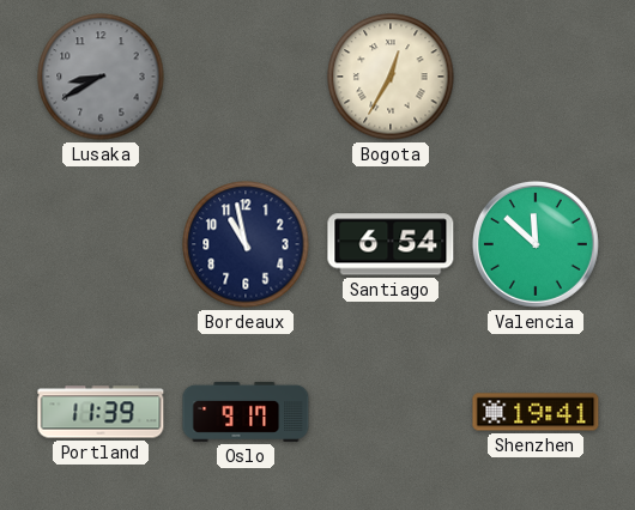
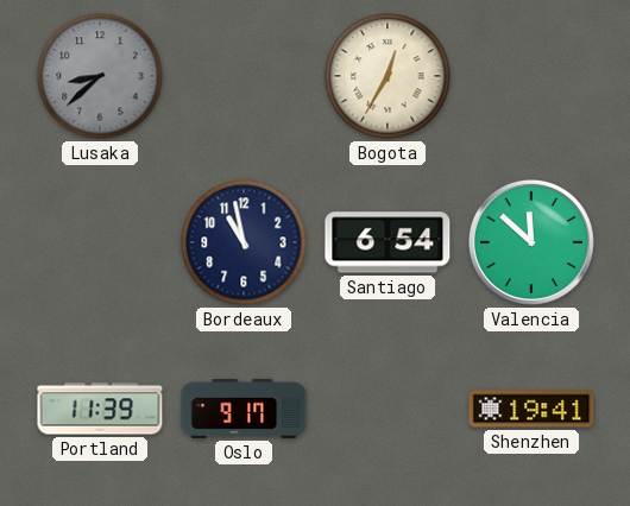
Lusaka: 8:40 -> 8:38
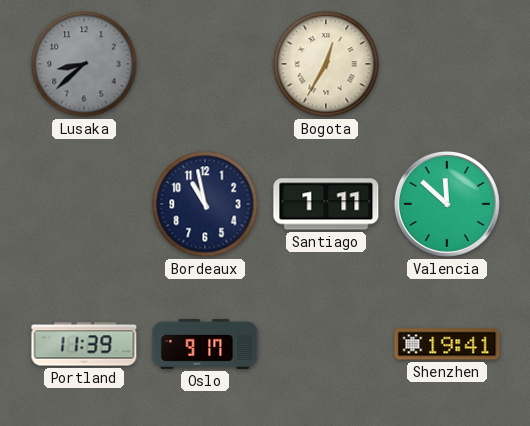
Santiago: 6:54 -> 1:11
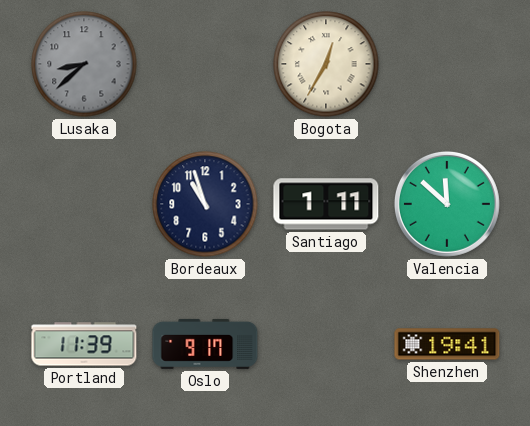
Bordeaux: 10:58 -> 10:57
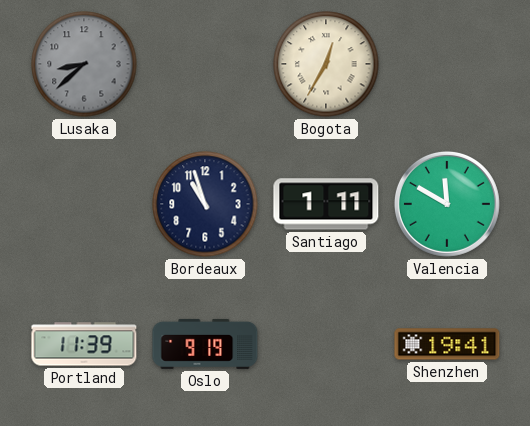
Valencia: 11:52 -> 11:50
Oslo: 9:17 -> 9:19
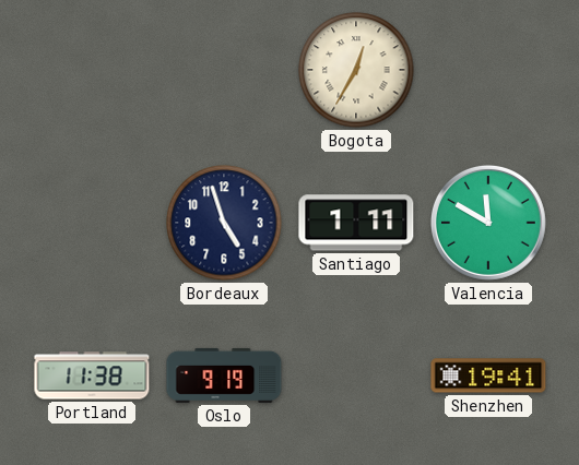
Lusaka: 8:38 -> none
Bordeaux: 10:57 -> 4:57
Portland: 11:39 -> 11:38
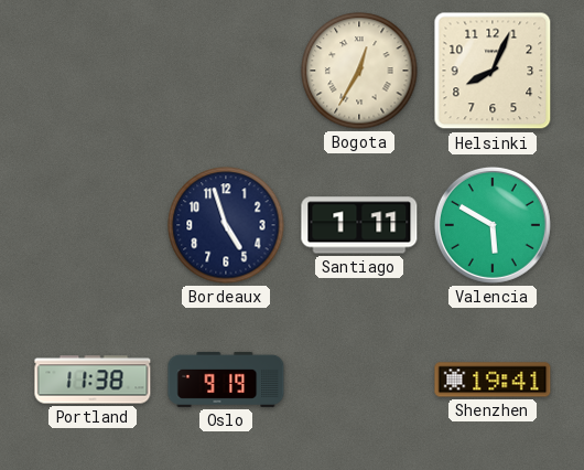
Helsinki: none -> 8:04
Valencia: 11:50 -> 5:50
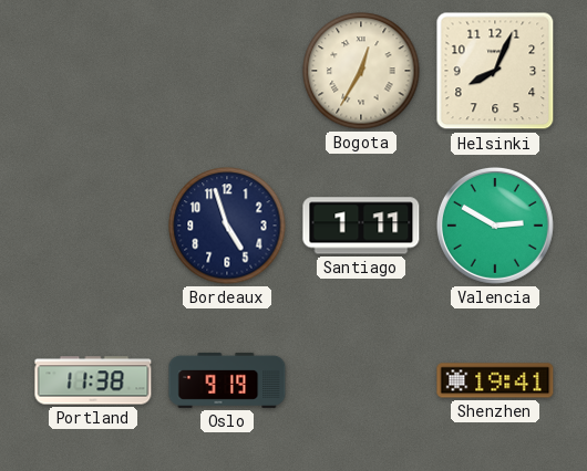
Valencia: 5:50 -> 2:50
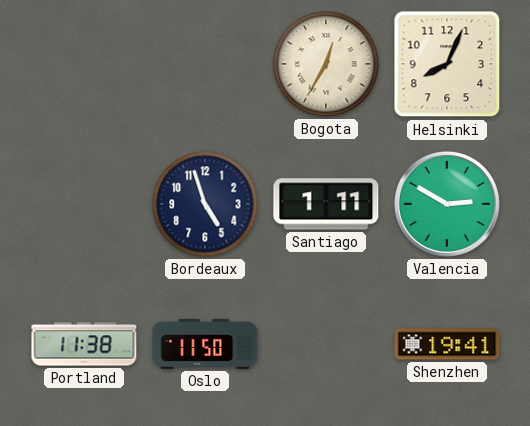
Oslo: 9:19 -> 11:50
